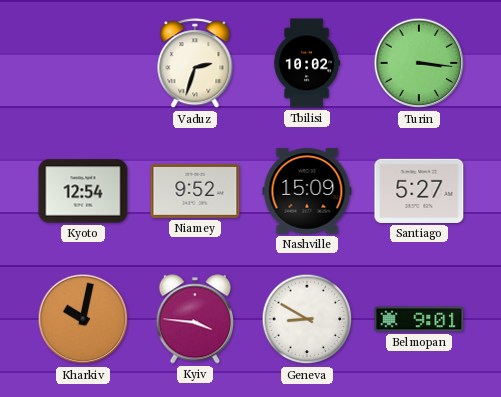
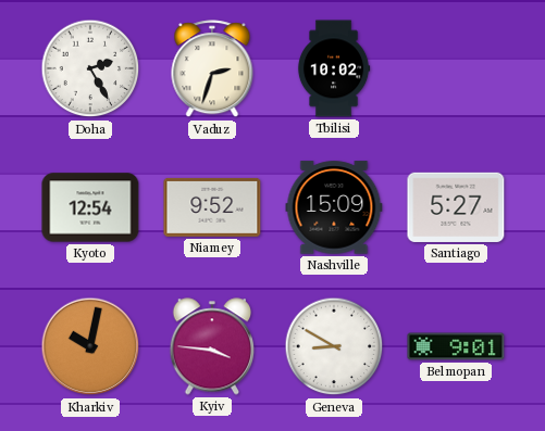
Doha: none -> 2:25
Turin: 3:16 -> none
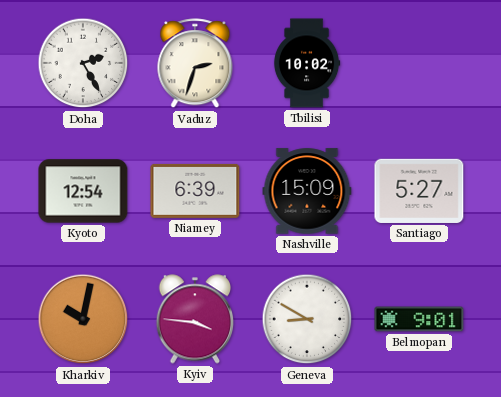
Niamey: 9:52 -> 6:39
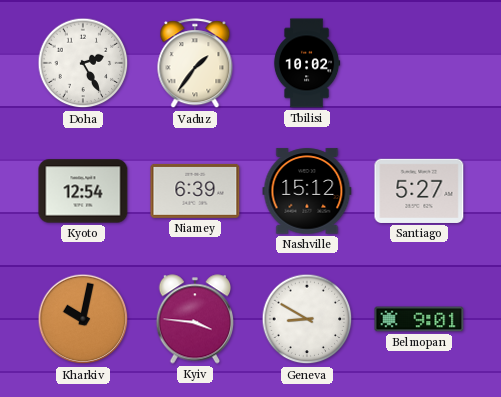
Vaduz: 2:33 -> 1:36
Nashville: 15:09 -> 15:12
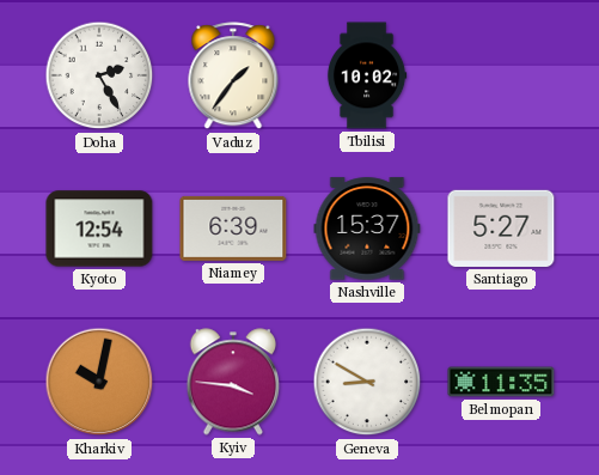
Nashville: 15:12 -> 15:37
Belmopan: 9:01 -> 11:35
